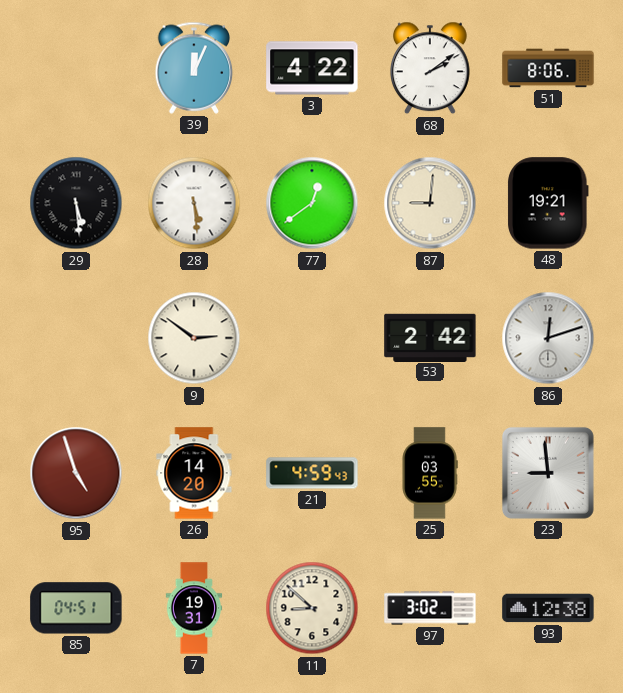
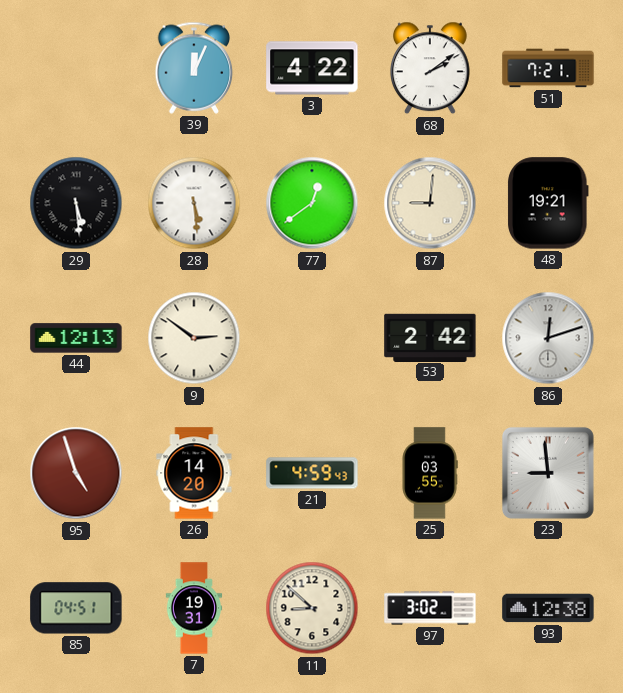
51: 8:06 -> 7:21
44: none -> 12:13
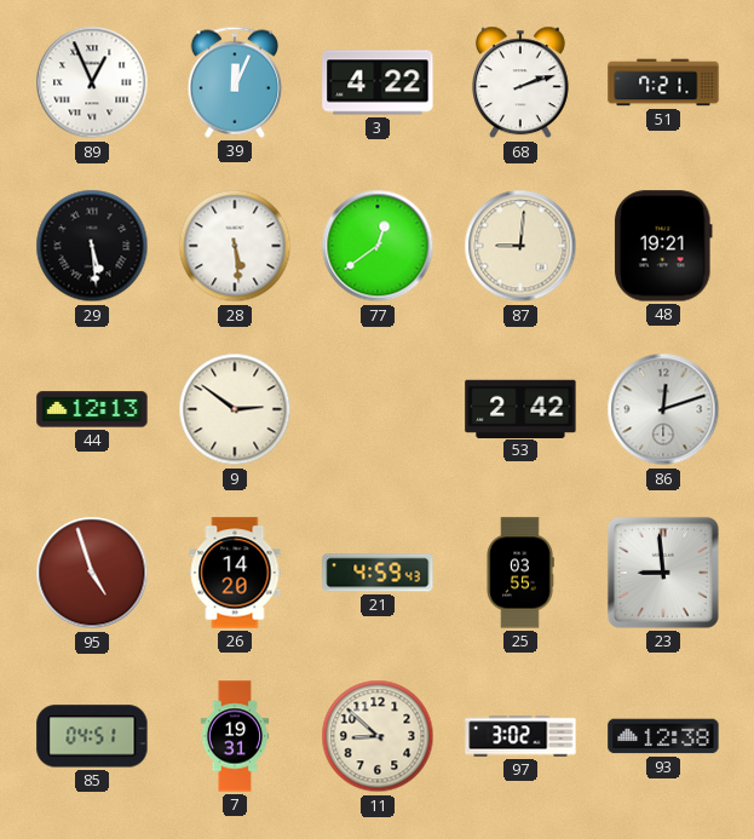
89: none -> 12:56
68: 2:09 -> 2:12
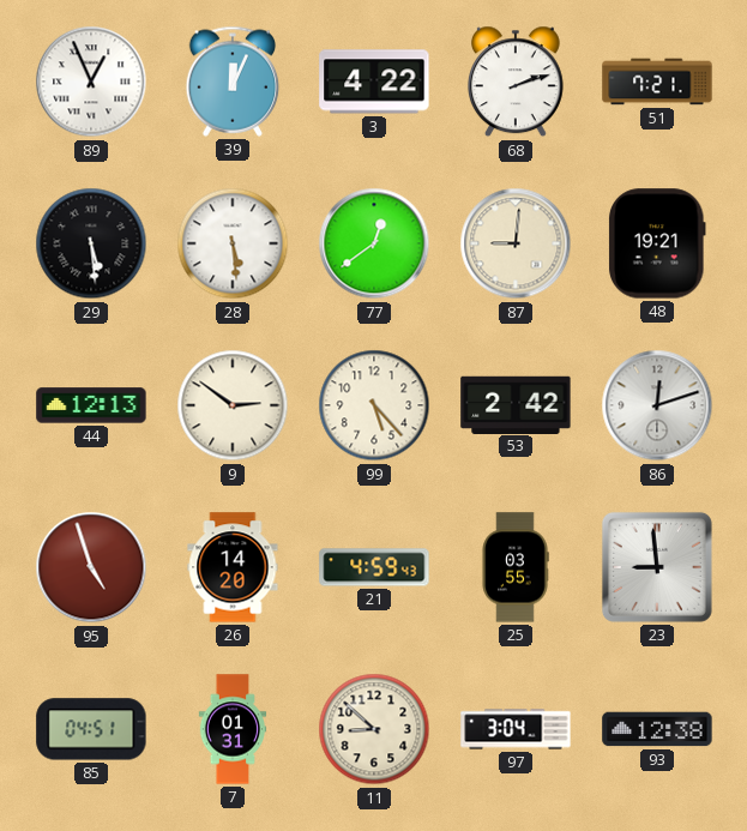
99: none -> 5:23
7: 19:31 -> 01:31
97: 3:02 -> 3:04
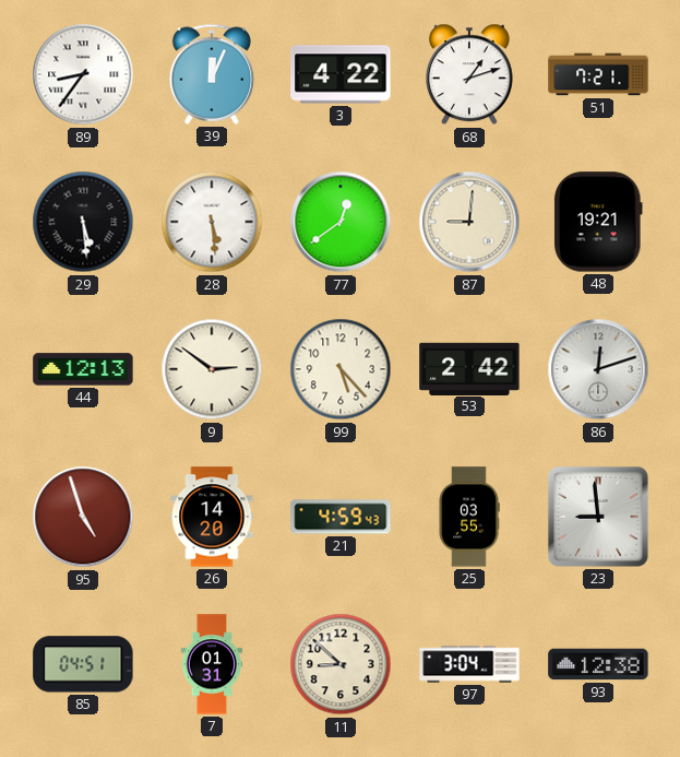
89: 12:56 -> 8:36
68: 2:12 -> 1:12
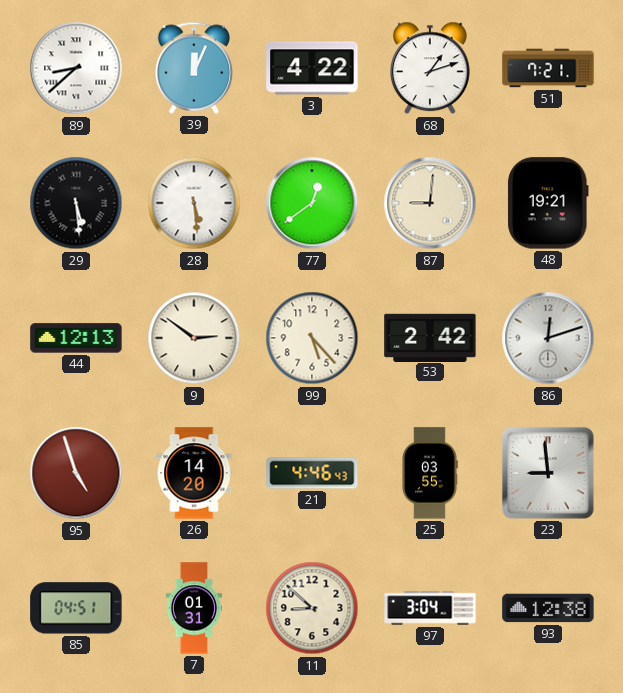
89: 8:36 -> 8:38
21: 4:59 -> 4:46
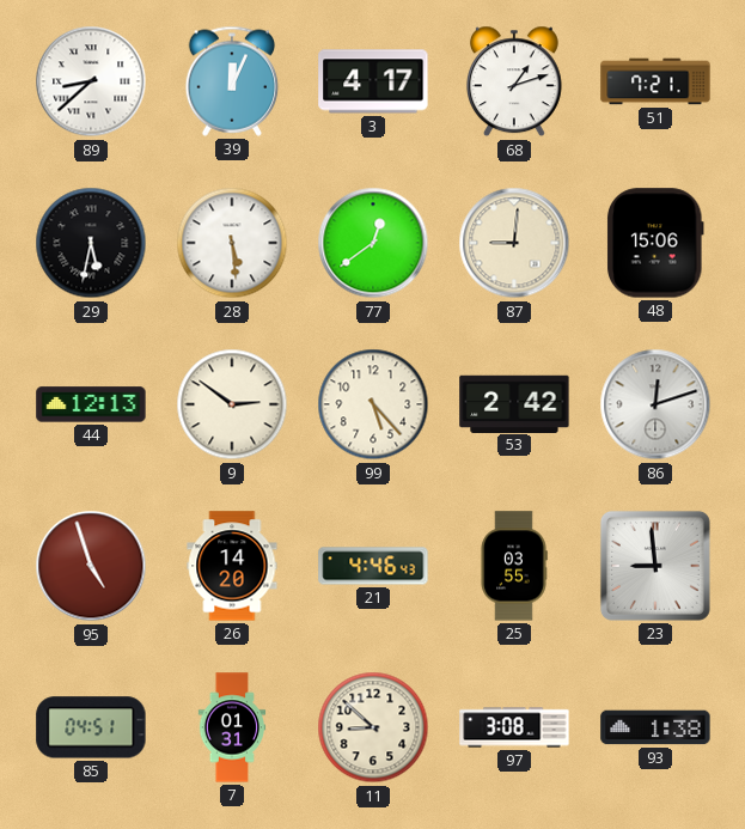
3: 4:22 -> 4:17
29: 5:29 -> 5:32
48: 19:21 -> 15:06
97: 3:04 -> 3:08
93: 12:38 -> 1:38
